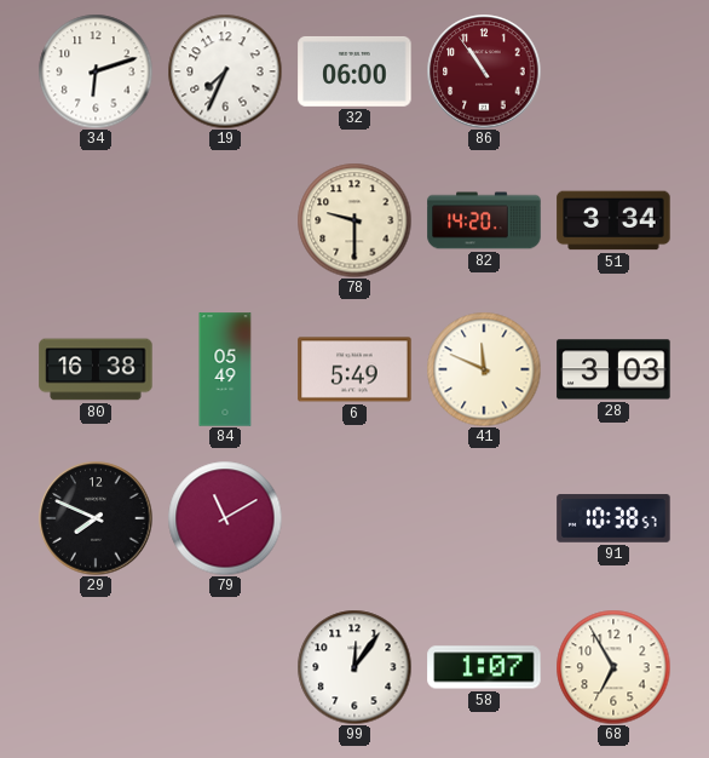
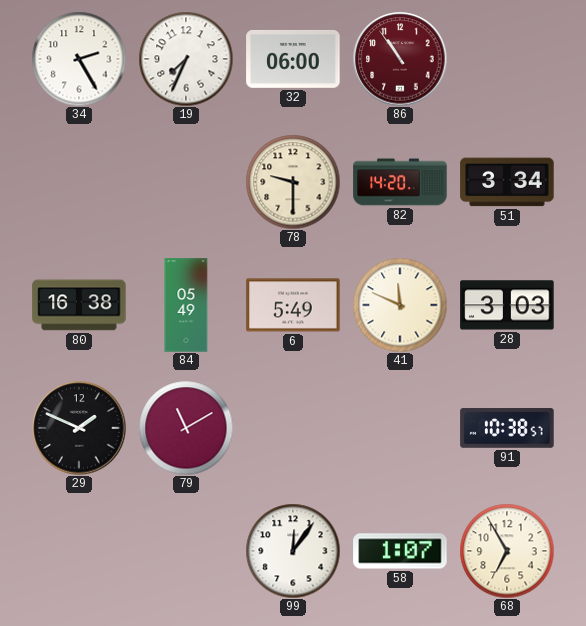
34: 6:12 -> 2:25
29: 7:49 -> 1:49
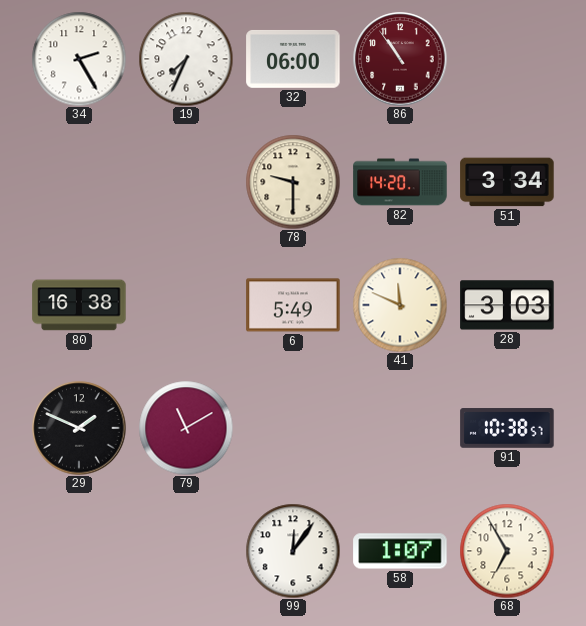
84: 05:49 -> none
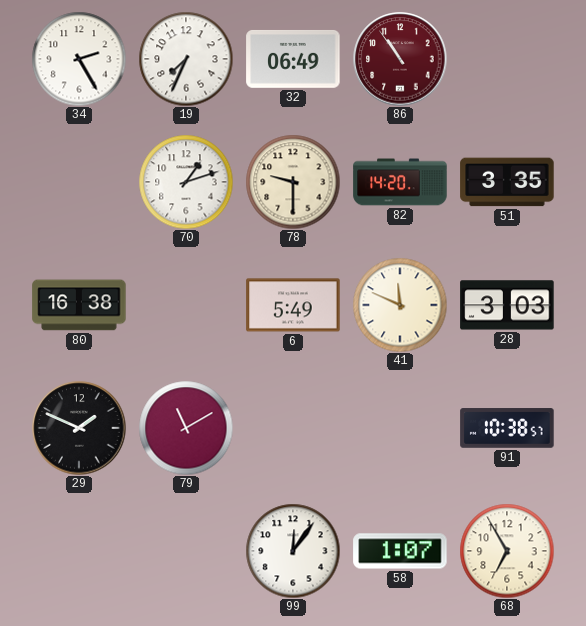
32: 06:00 -> 06:49
70: none -> 1:12
51: 3:34 -> 3:35
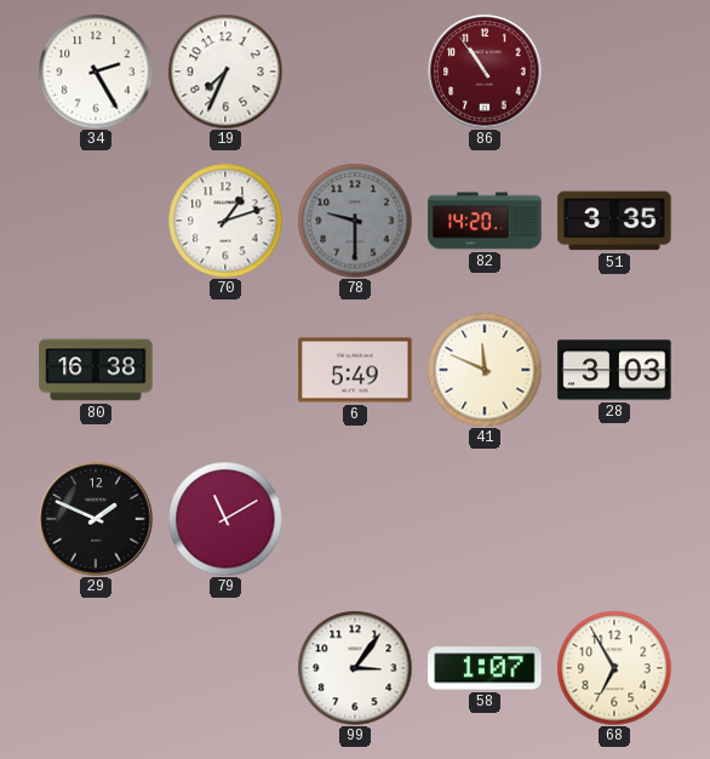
32: 06:49 -> none
78 dial: cream -> grey
91: 10:38 -> none
99: 12:06 -> 3:06
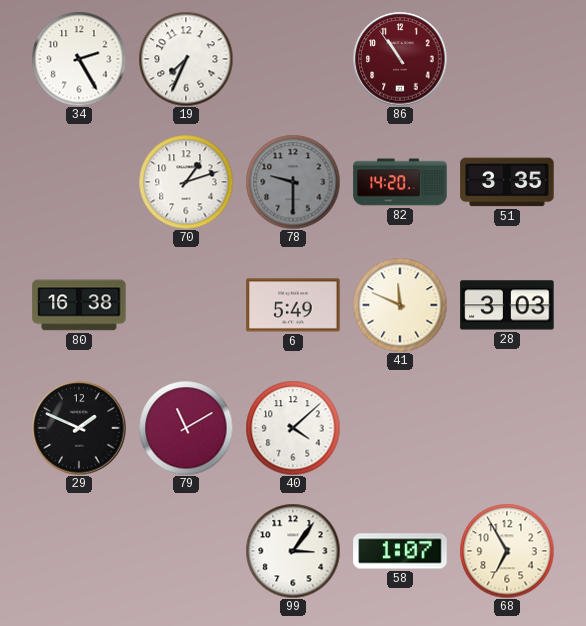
40: none -> 4:08
